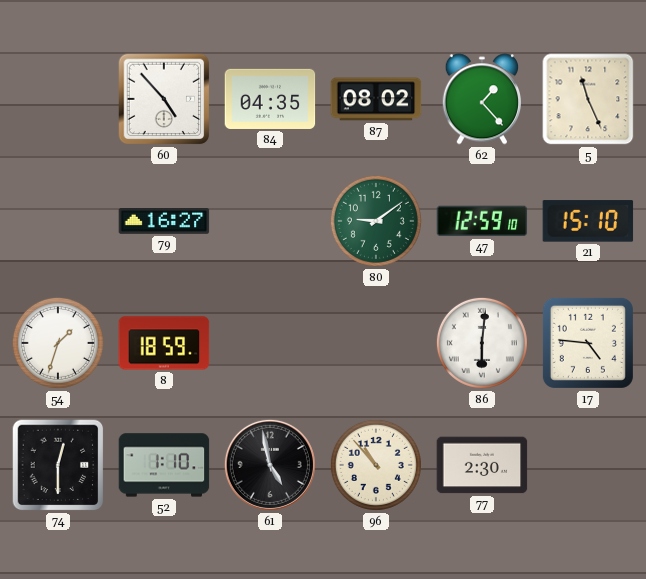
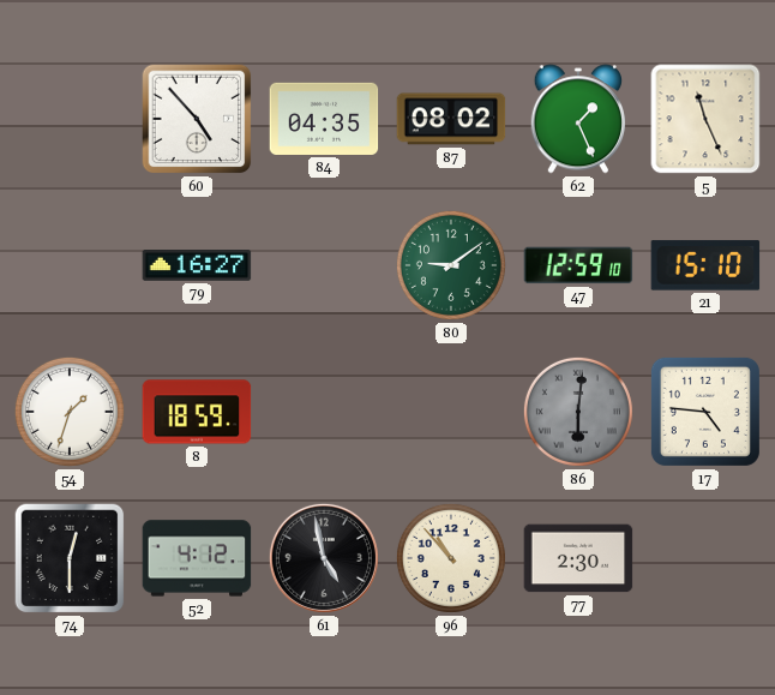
62: 1:23 -> 1:26
86 dial: white -> grey
52: 1:10 -> 4:12
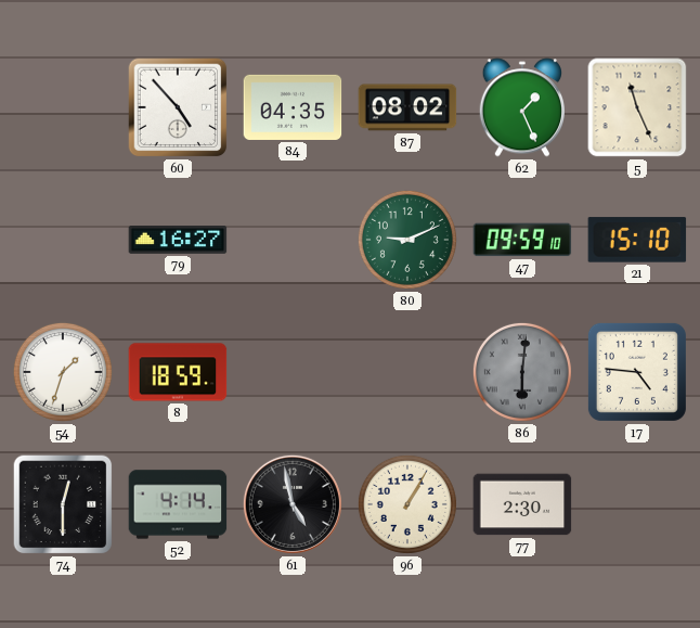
80: 9:09 -> 9:11
47: 12:59 -> 09:59
52: 4:12 -> 4:14
96: 10:53 -> 1:05
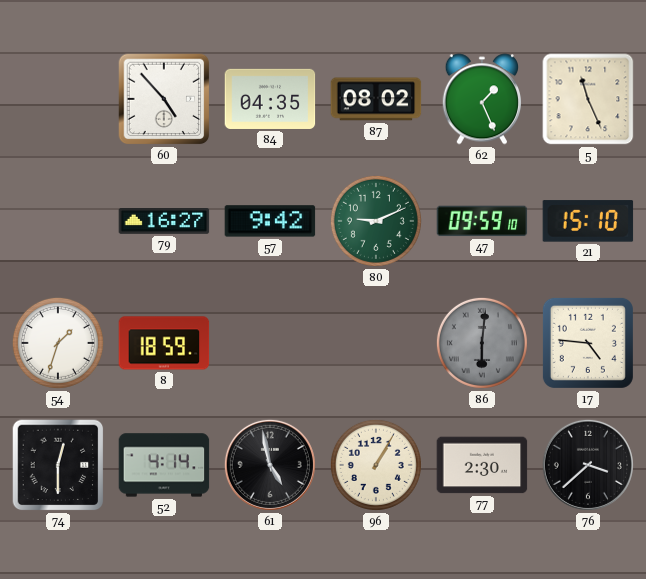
57: none -> 9:42
76: none -> 3:38
